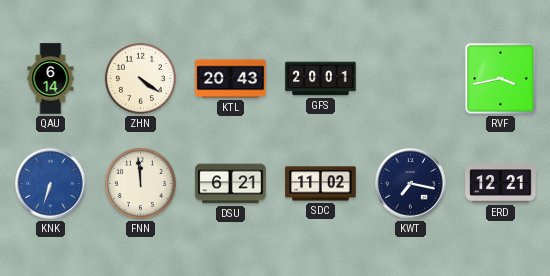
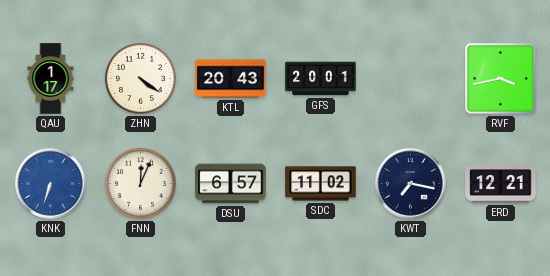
QAU: 6:14 -> 1:17
FNN: 11:59 -> 12:04
DSU: 6:21 -> 6:57
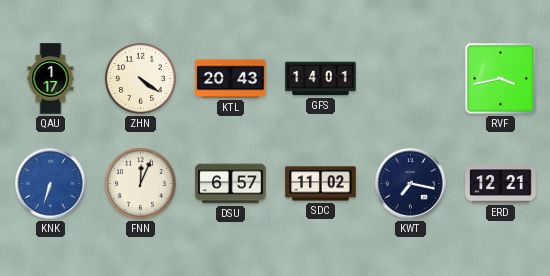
GFS: 20:01 -> 14:01
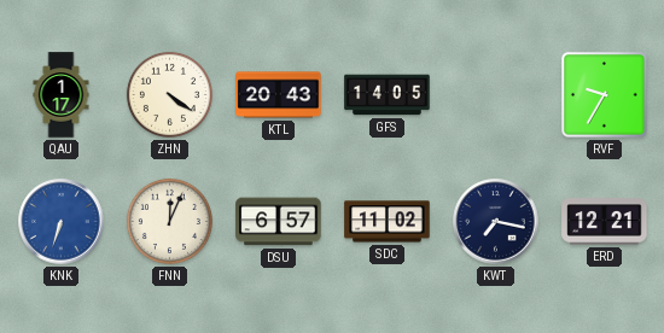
GFS: 14:01 -> 14:05
RVF: 3:43 -> 9:35
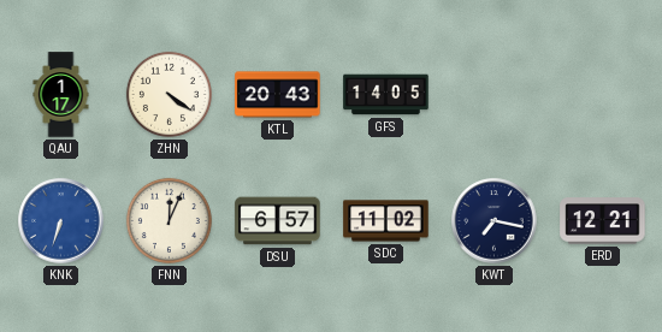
RVF: 9:35 -> none
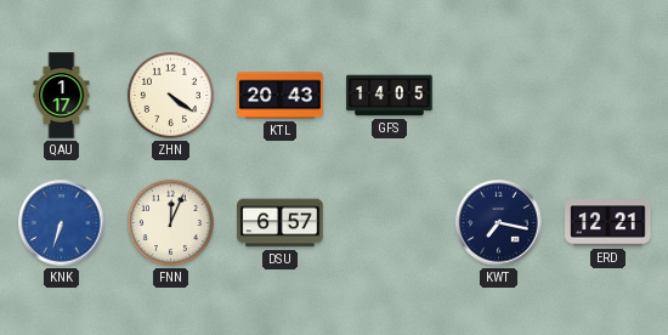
SDC: 11:02 -> none
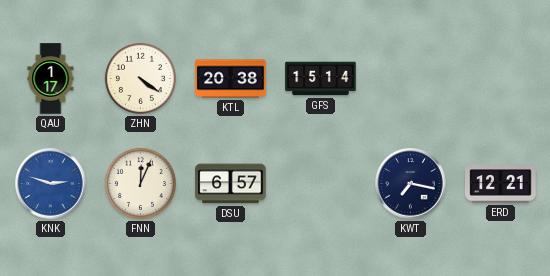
KTL: 20:43 -> 20:38
GFS: 14:05 -> 15:14
KNK: 6:33 -> 2:48
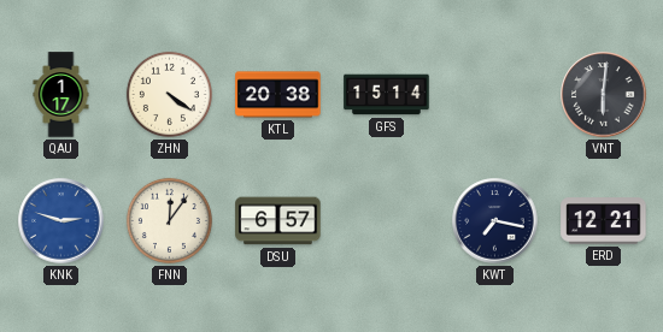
VNT: none -> 6:01
FNN: 12:04 -> 12:06
